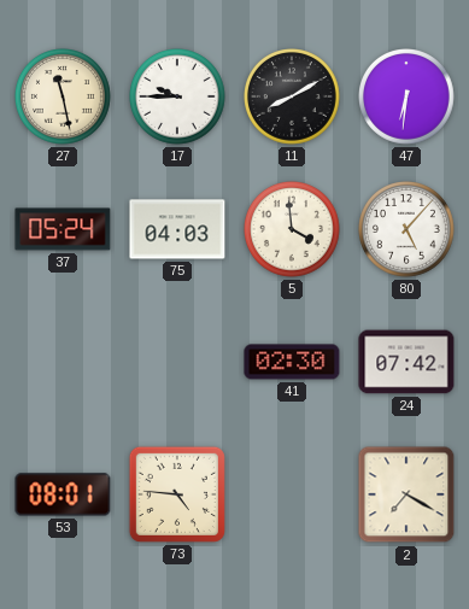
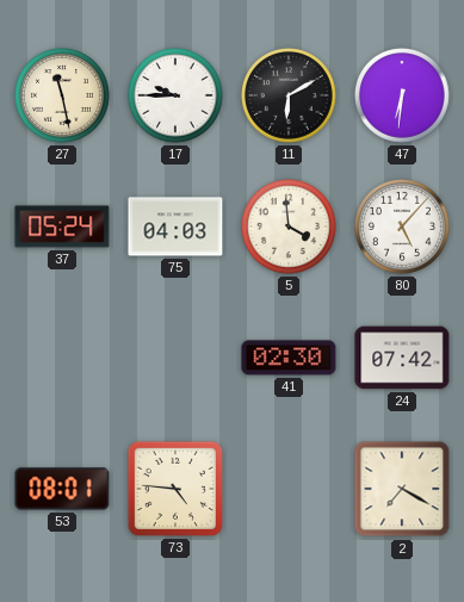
11: 8:10 -> 6:10
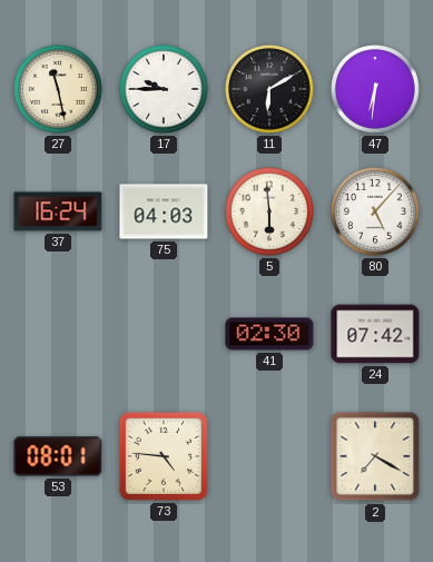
37: 05:24 -> 16:24
5: 3:59 -> 5:59
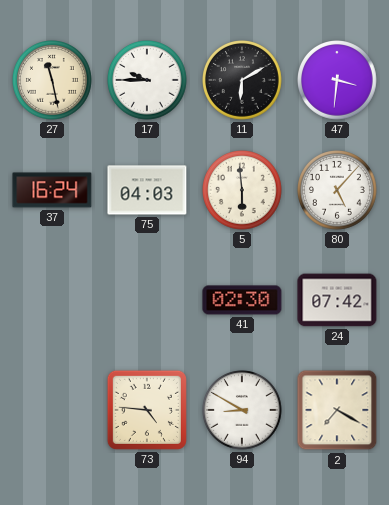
47: 6:31 -> 3:31
53: 08:01 -> none
94: none -> 8:50
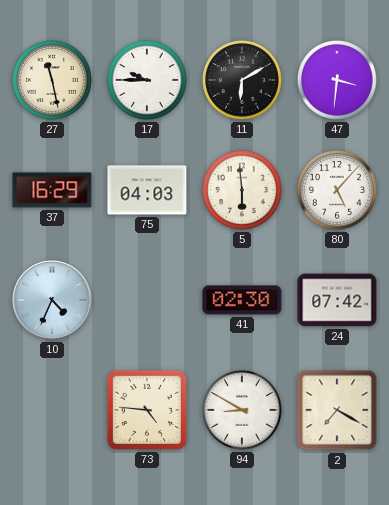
37: 16:24 -> 16:29
10: none -> 4:34
